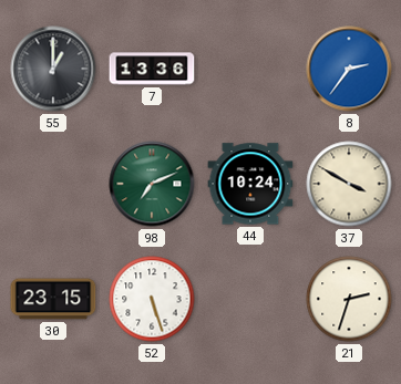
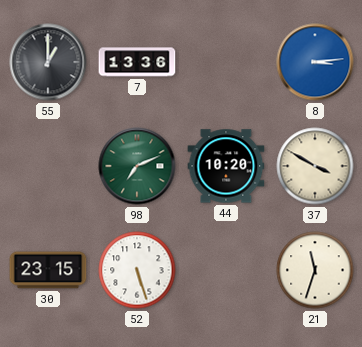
8: 2:36 -> 3:14
44: 10:24 -> 10:20
21: 2:33 -> 11:33
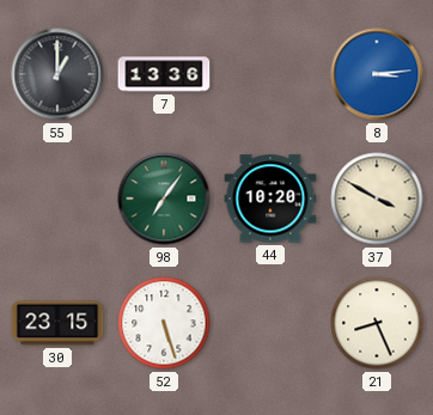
98: 7:11 -> 7:06
21: 11:33 -> 8:26
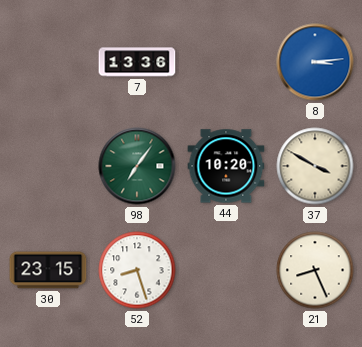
55: 1:00 -> none
52: 5:27 -> 8:27
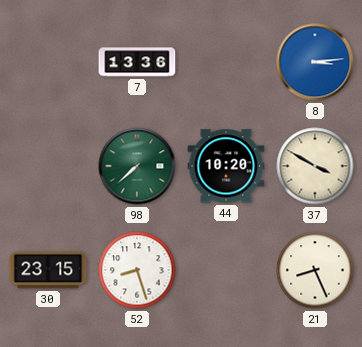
98: 7:06 -> 7:38
